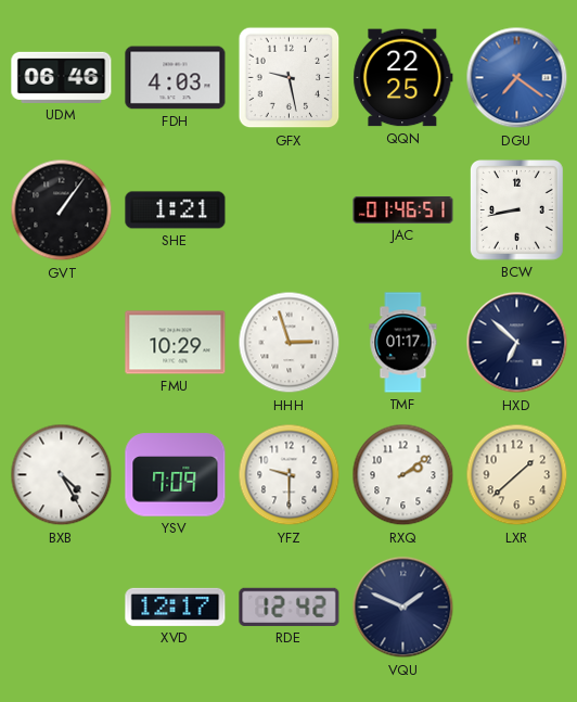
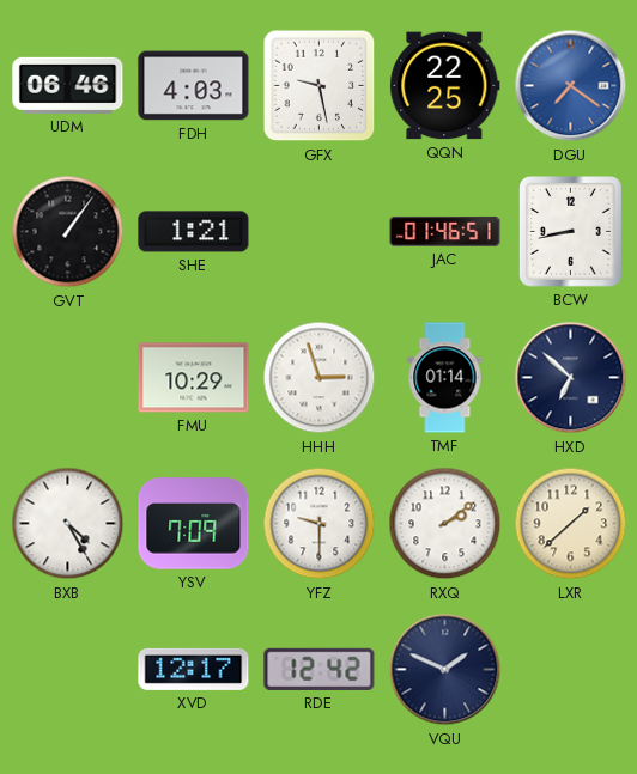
TMF: 01:17 -> 01:14
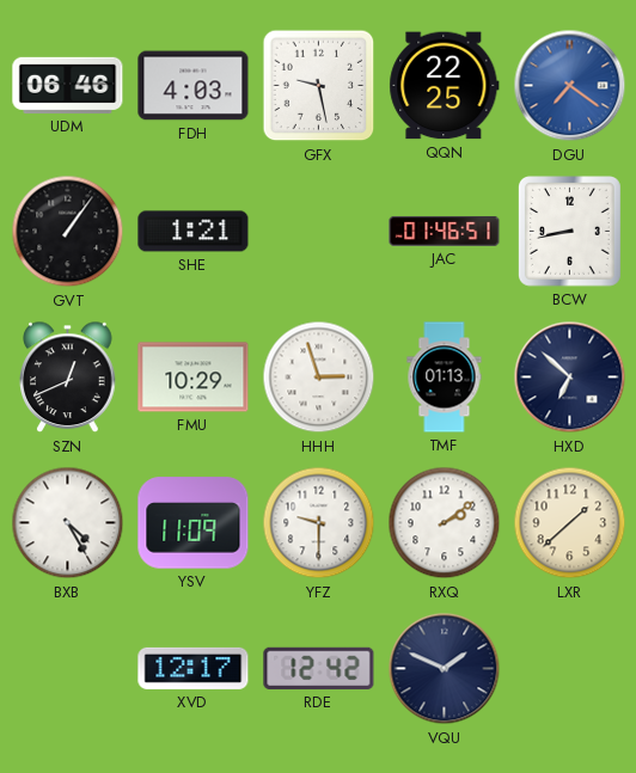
SZN: none -> 12:41
TMF: 01:14 -> 01:13
YSV: 7:09 -> 11:09
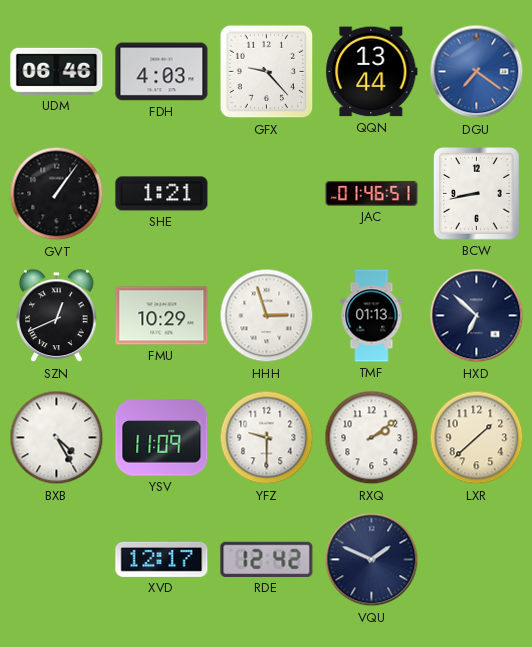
GFX: 9:28 -> 9:23
QQN: 22:25 -> 13:44
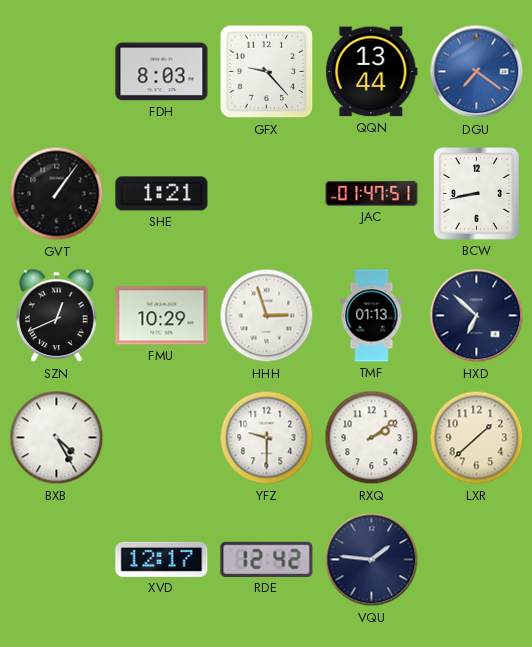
UDM: 06:46 -> none
FDH: 4:03 -> 8:03
JAC: 01:46 -> 01:47
YSV: 11:09 -> none
VQU: 1:49 -> 1:46
